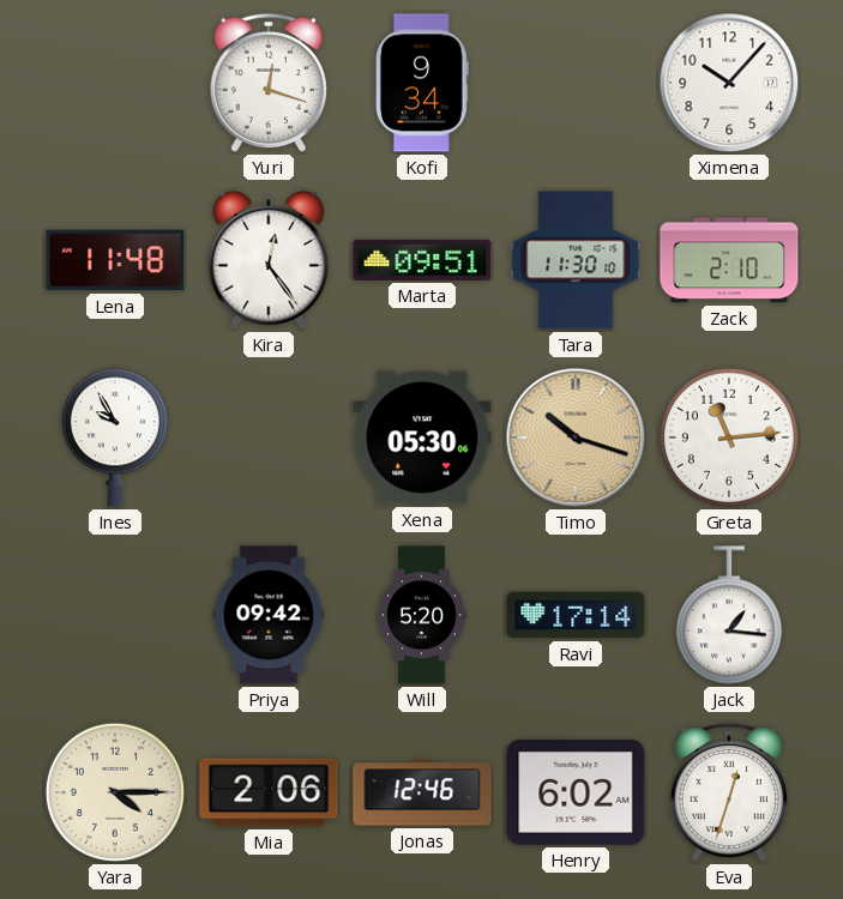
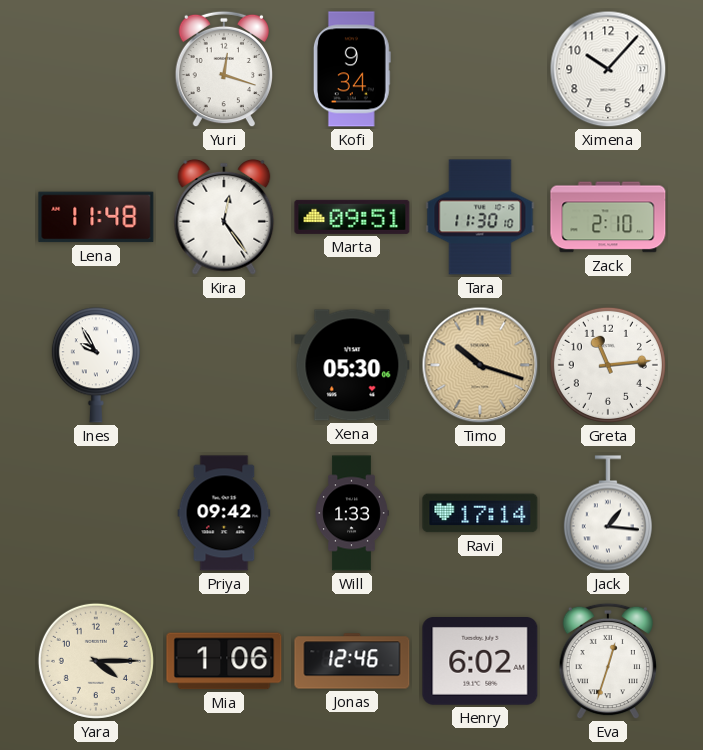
Will: 5:20 -> 1:33
Mia: 2:06 -> 1:06
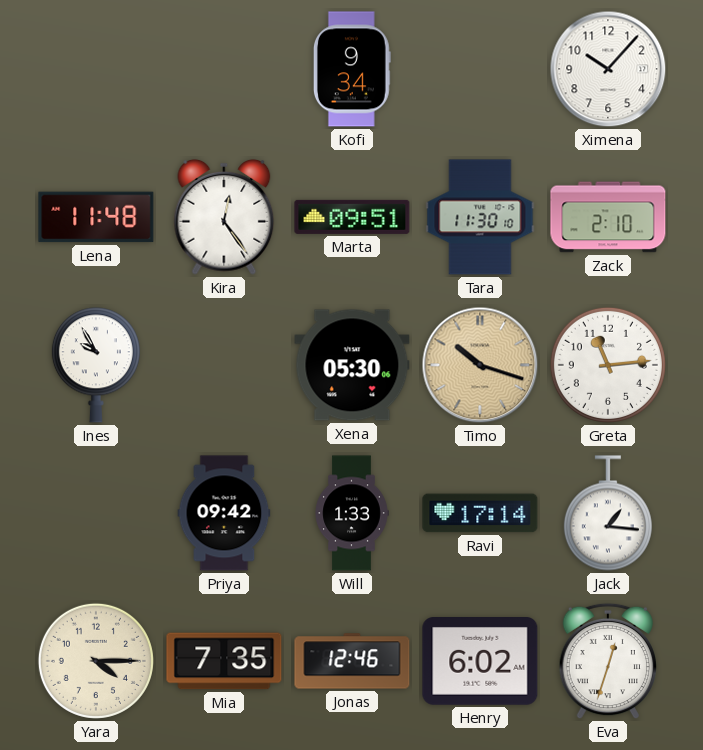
Yuri: 12:18 -> none
Mia: 1:06 -> 7:35
